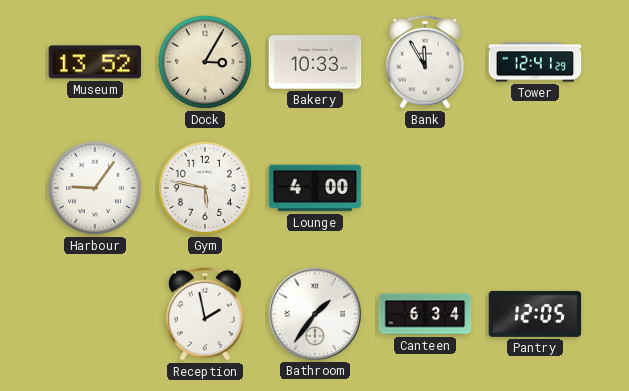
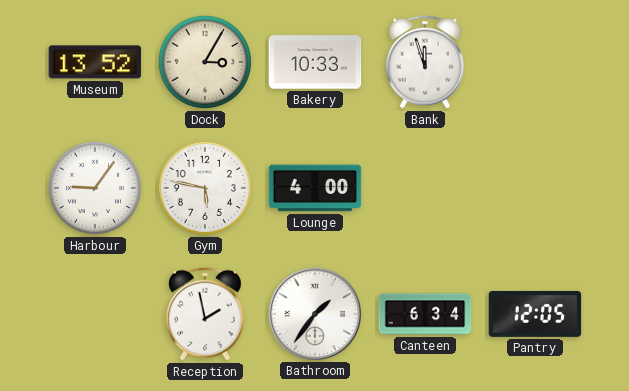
Bank: 11:55 -> 11:57
Tower: 12:41 -> none
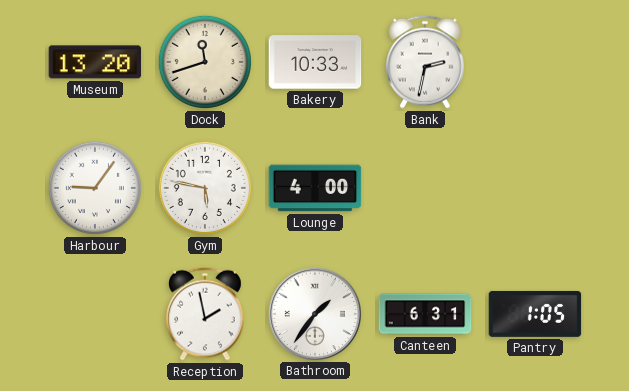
Museum: 13:52 -> 13:20
Dock: 3:05 -> 11:42
Bank: 11:57 -> 2:32
Canteen: 6:34 -> 6:31
Pantry: 12:05 -> 1:05
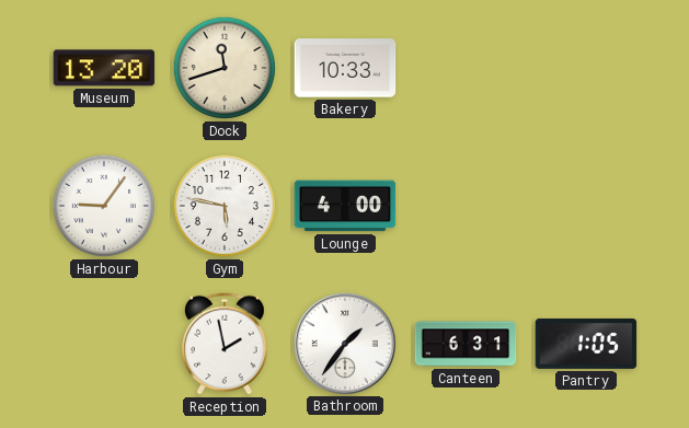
Bank: 2:32 -> none
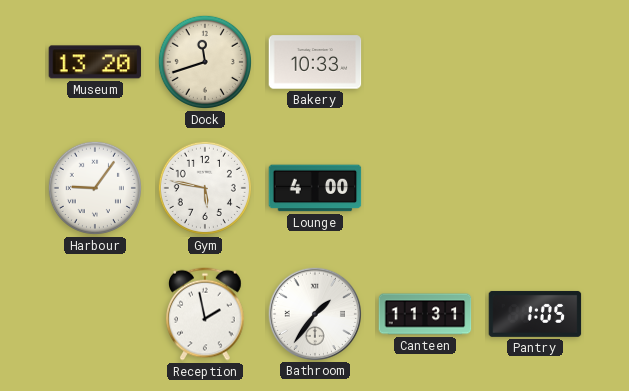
Canteen: 6:31 -> 11:31
